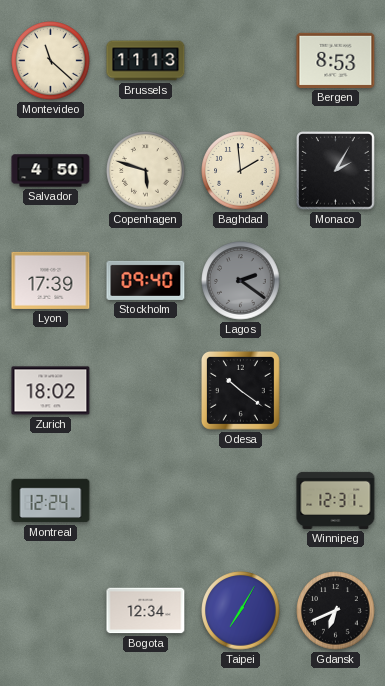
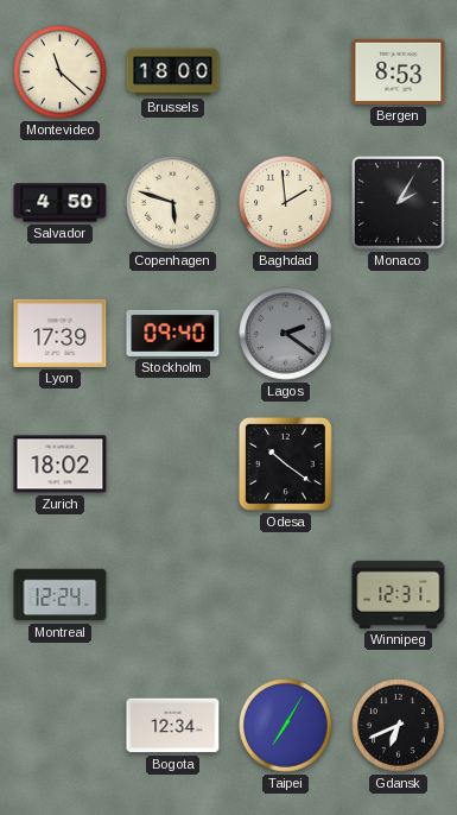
Brussels: 11:13 -> 18:00
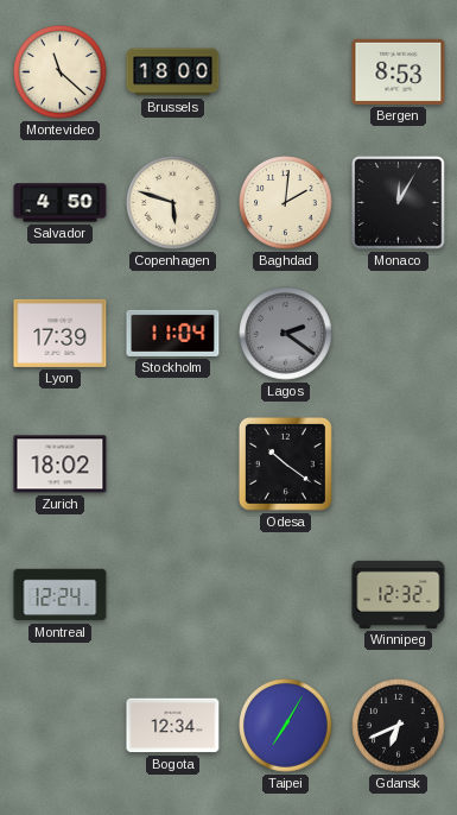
Baghdad: 1:59 -> 2:01
Monaco: 2:05 -> 12:05
Stockholm: 09:40 -> 11:04
Winnipeg: 12:31 -> 12:32
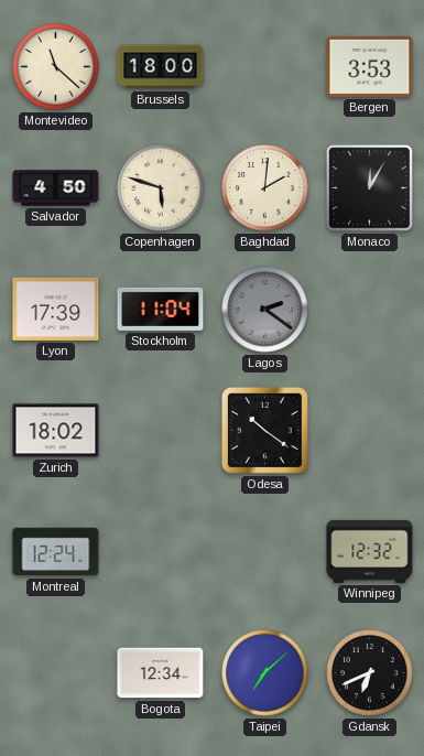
Bergen: 8:53 -> 3:53
Taipei: 7:05 -> 7:08
